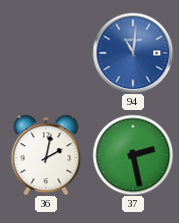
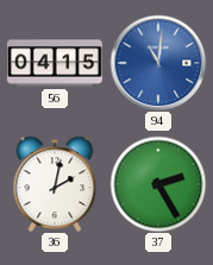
56: none -> 04:15
37: 2:28 -> 2:25
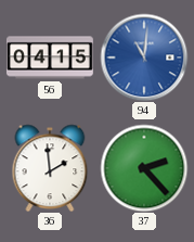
36: 2:02 -> 1:59
37: 2:25 -> 2:23
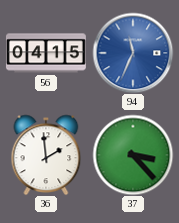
94: 11:01 -> 11:34
37: 2:23 -> 3:23
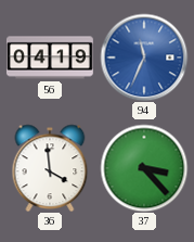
56: 04:15 -> 04:19
36: 1:59 -> 3:59
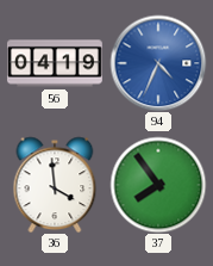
94: 11:34 -> 4:34
37: 3:23 -> 7:54
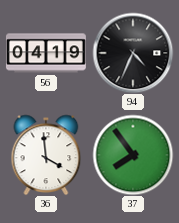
94 dial: blue -> black
